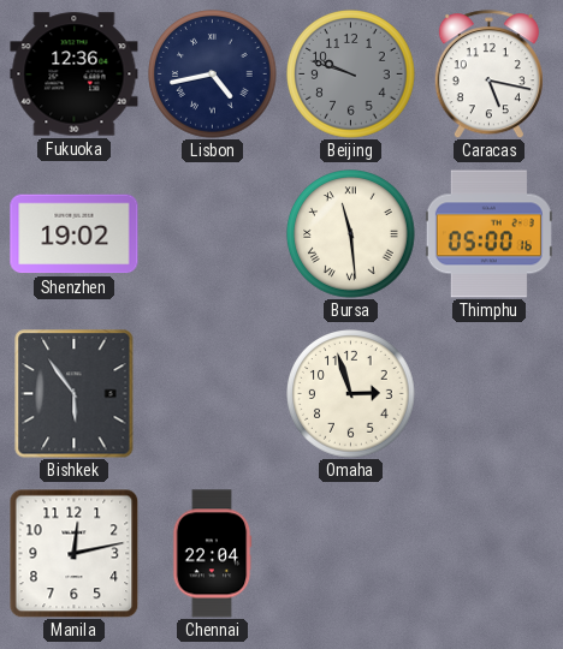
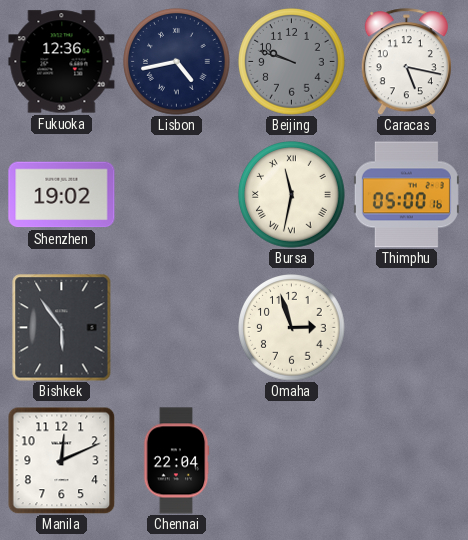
Bursa: 11:29 -> 11:32
Manila: 12:13 -> 12:11
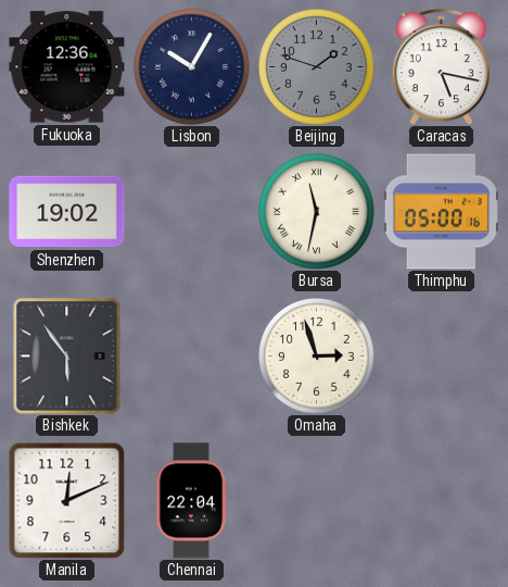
Lisbon: 4:43 -> 10:05
Beijing: 9:48 -> 1:48
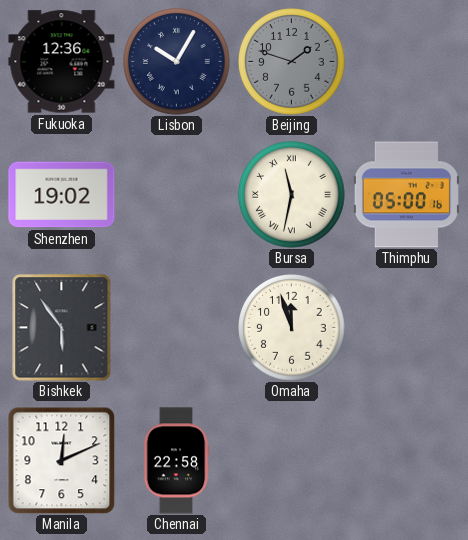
Caracas: 5:17 -> none
Omaha: 2:57 -> 11:57
Chennai: 22:04 -> 22:58
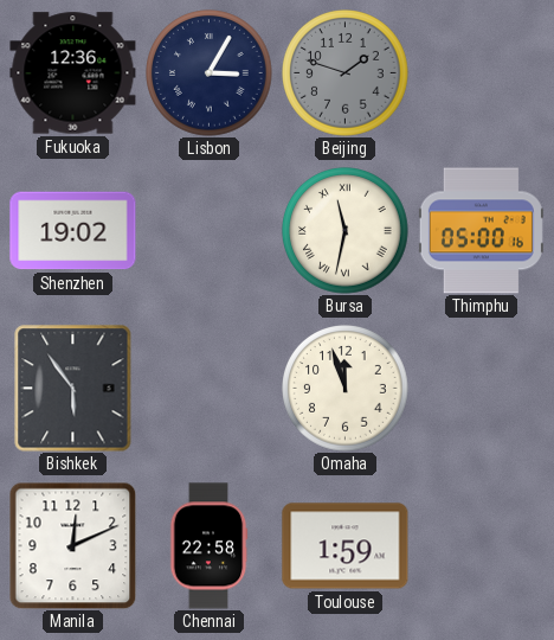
Lisbon: 10:05 -> 3:05
Toulouse: none -> 1:59
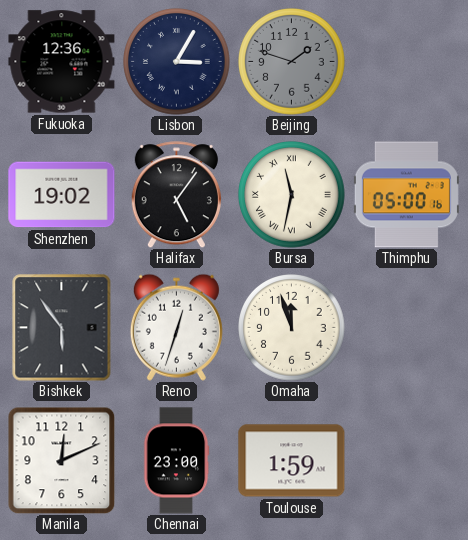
Halifax: none -> 5:06
Reno: none -> 12:33
Chennai: 22:58 -> 23:00
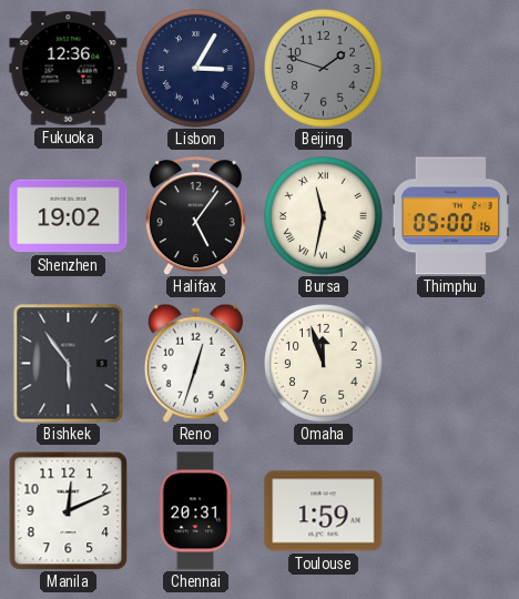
Chennai: 23:00 -> 20:31
